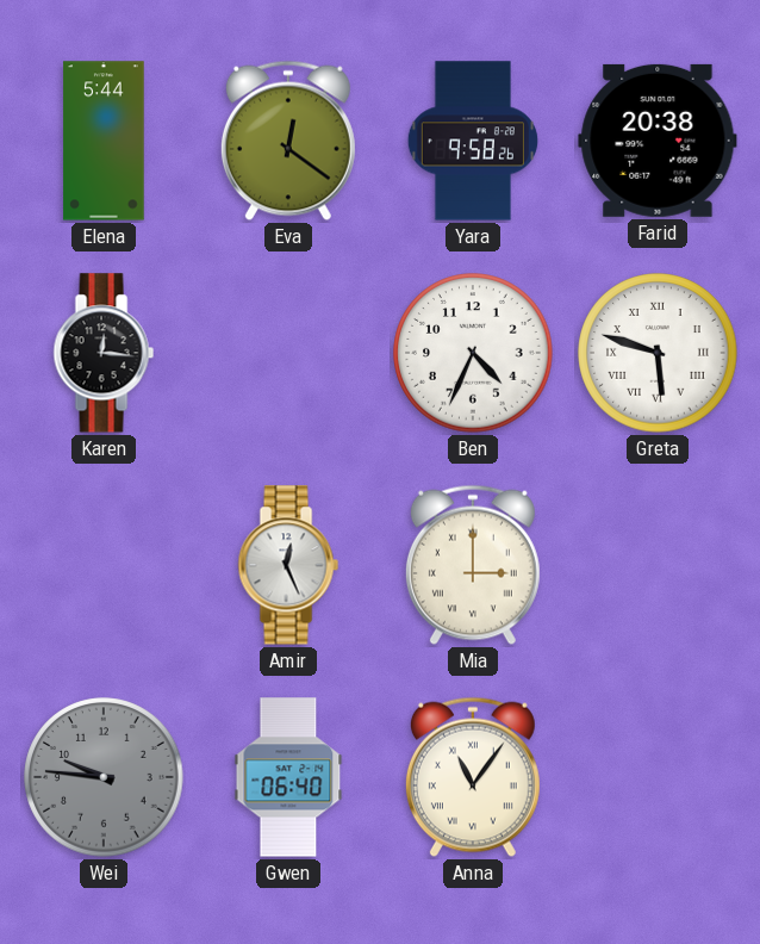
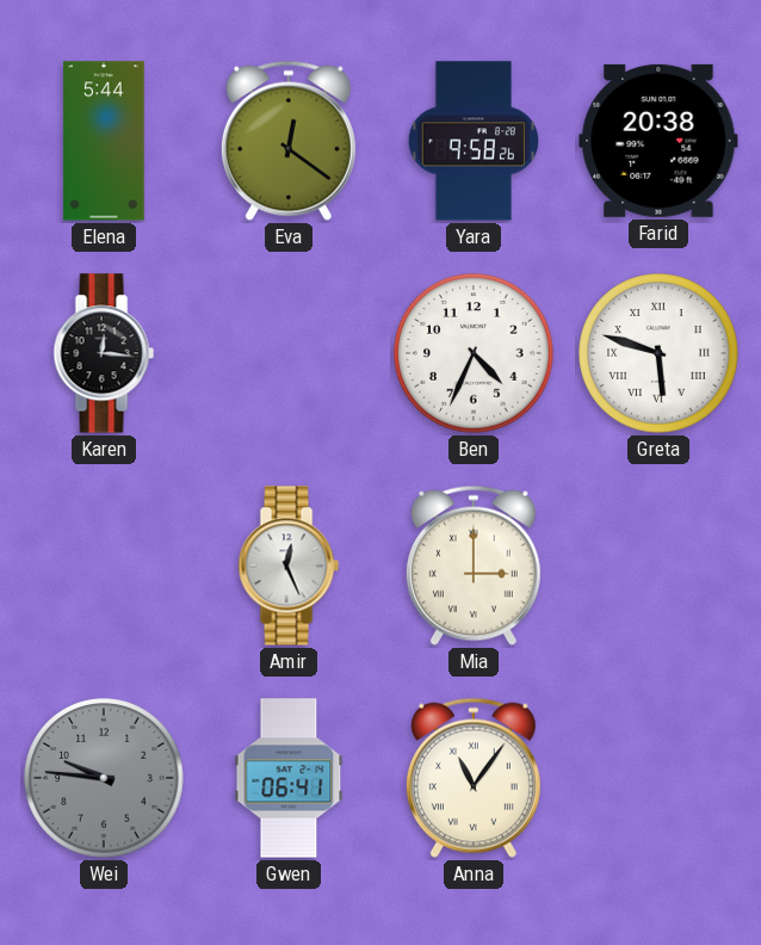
Gwen: 06:40 -> 06:41
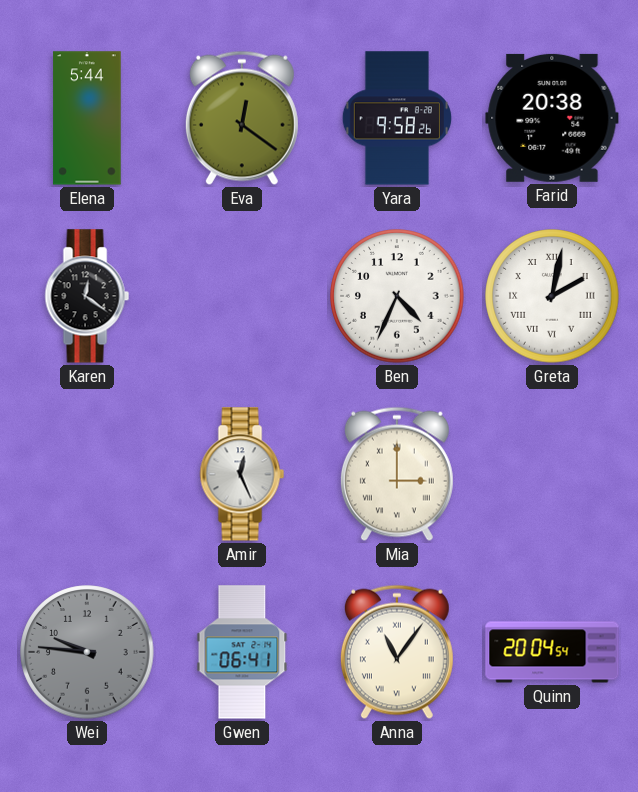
Karen: 12:16 -> 12:21
Greta: 5:48 -> 2:02
Quinn: none -> 20:04
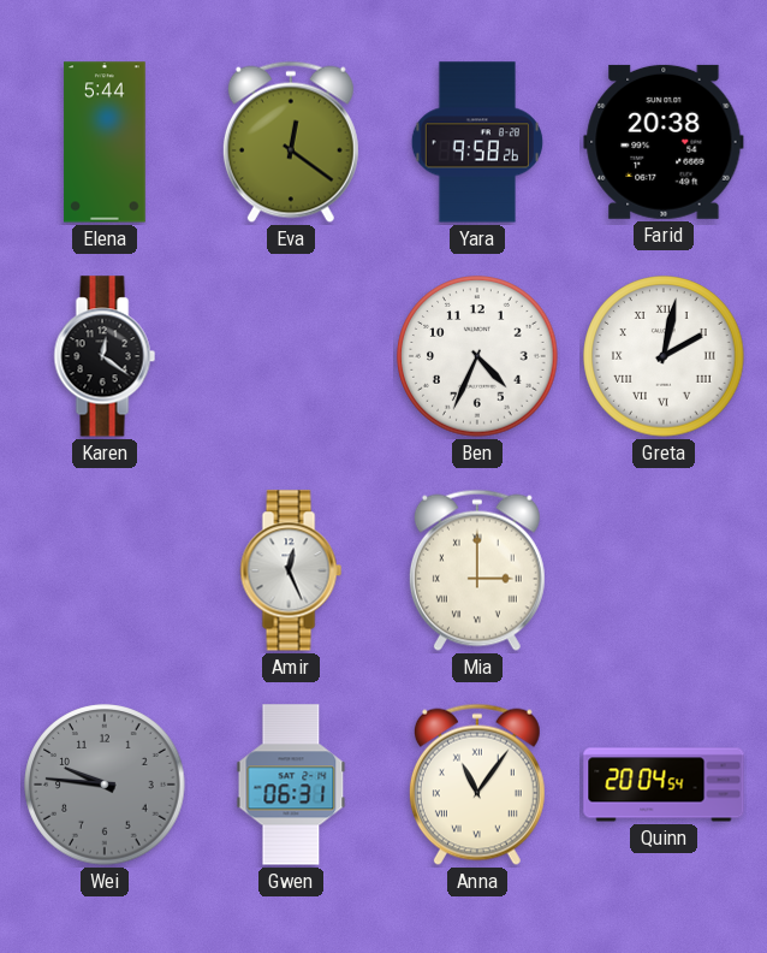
Gwen: 06:41 -> 06:31
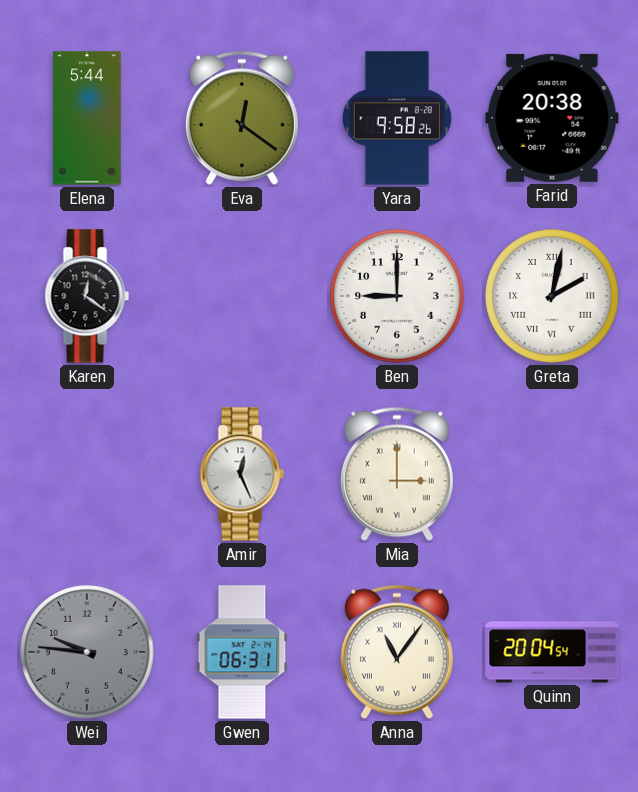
Ben: 4:34 -> 9:00
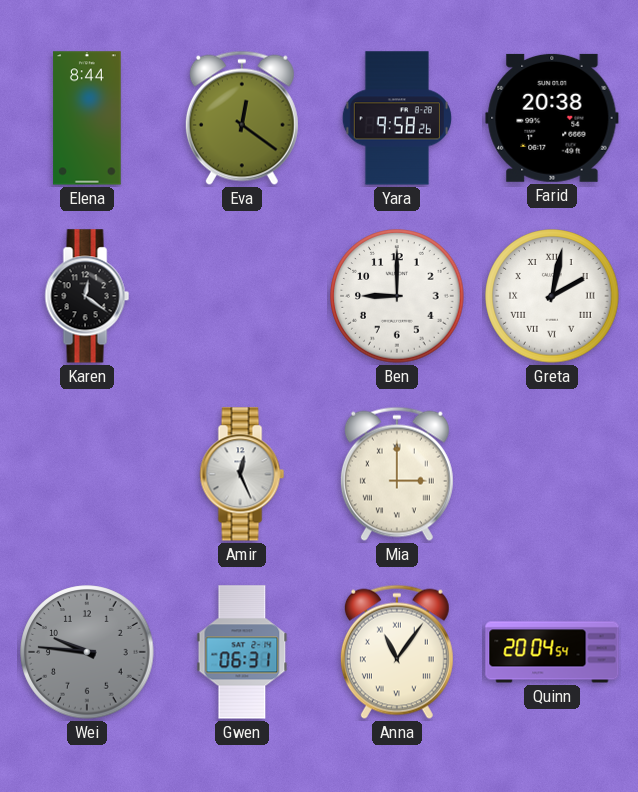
Elena: 5:44 -> 8:44
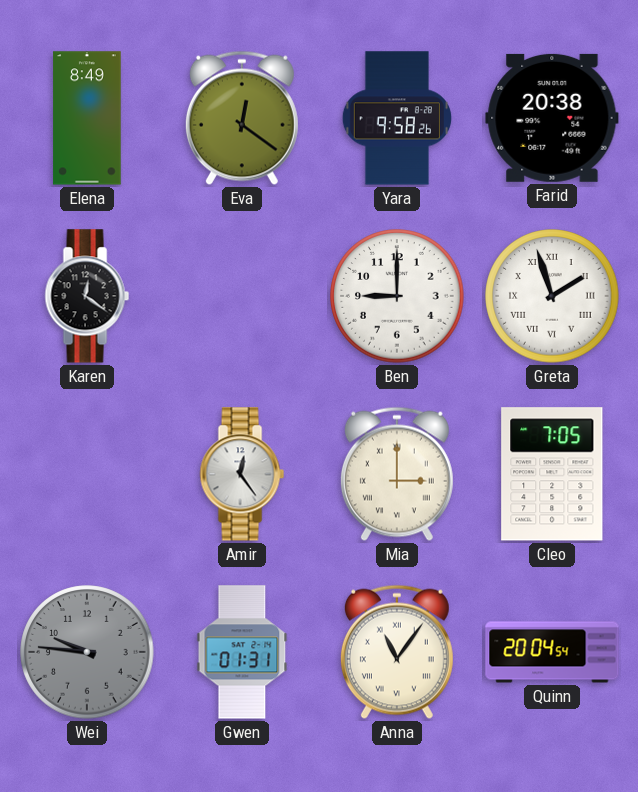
Elena: 8:44 -> 8:49
Greta: 2:02 -> 1:57
Amir: 12:26 -> 12:24
Cleo: none -> 7:05
Gwen: 06:31 -> 01:31
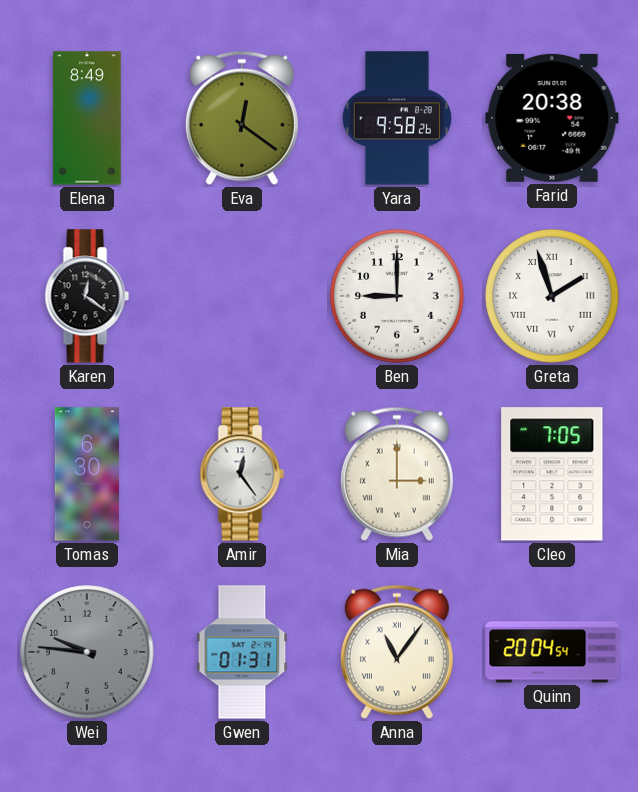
Tomas: none -> 6:30
